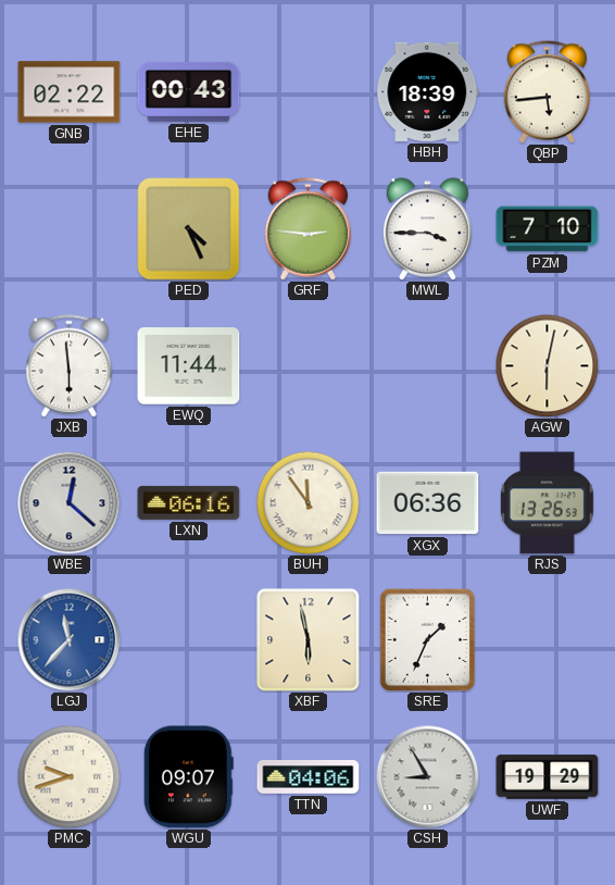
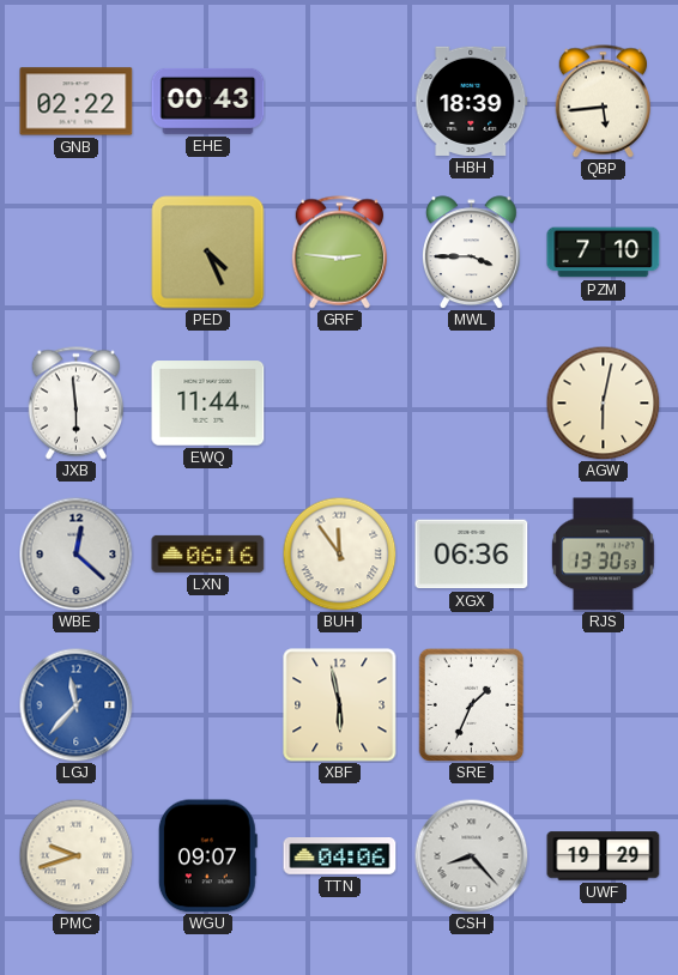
RJS: 13:26 -> 13:30
CSH: 8:55 -> 8:23
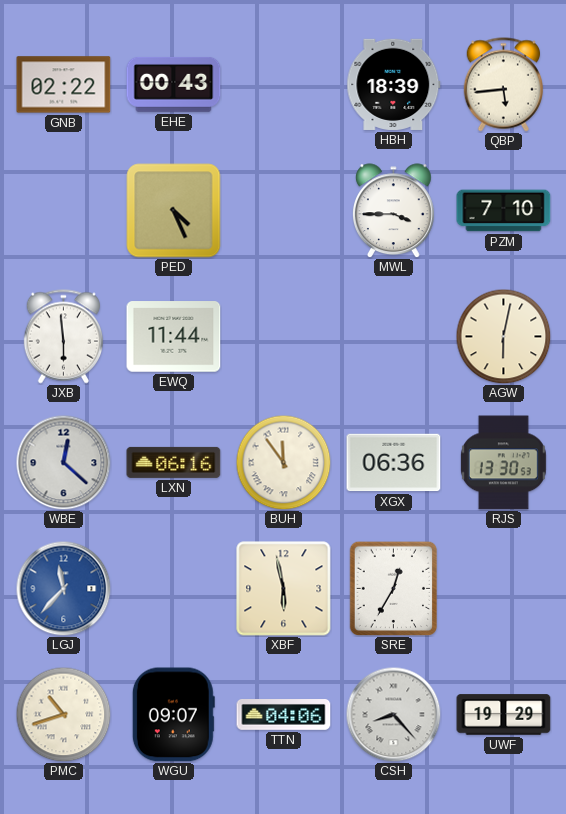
GRF: 2:46 -> none
SRE: 1:34 -> 12:35
PMC: 9:42 -> 10:42
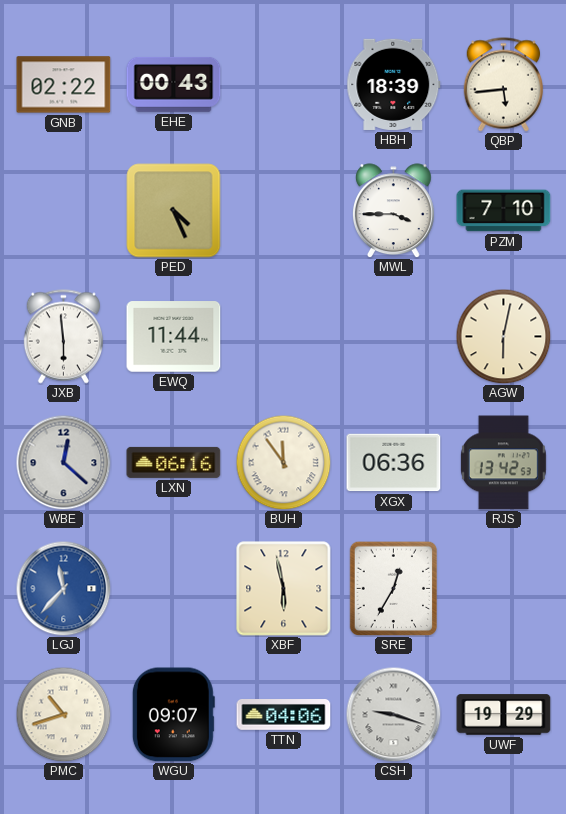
RJS: 13:30 -> 13:42
CSH: 8:23 -> 9:18
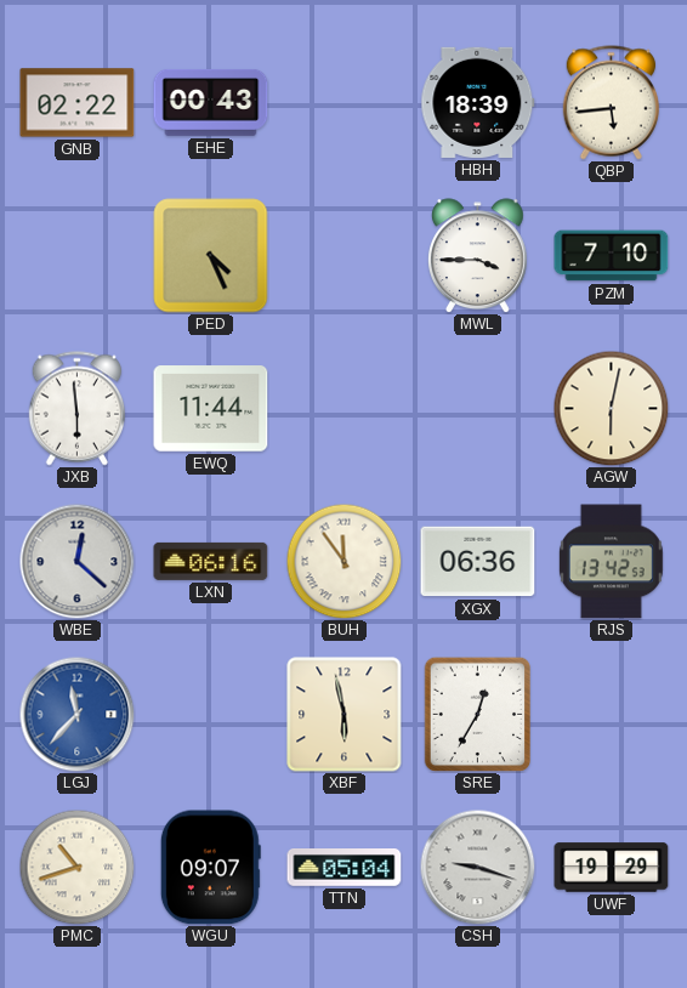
TTN: 04:06 -> 05:04
